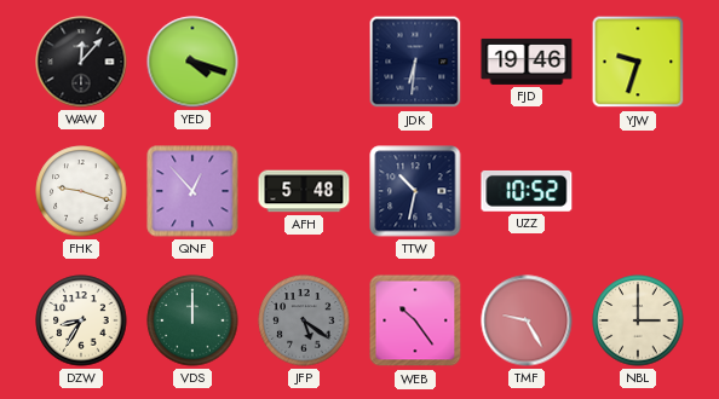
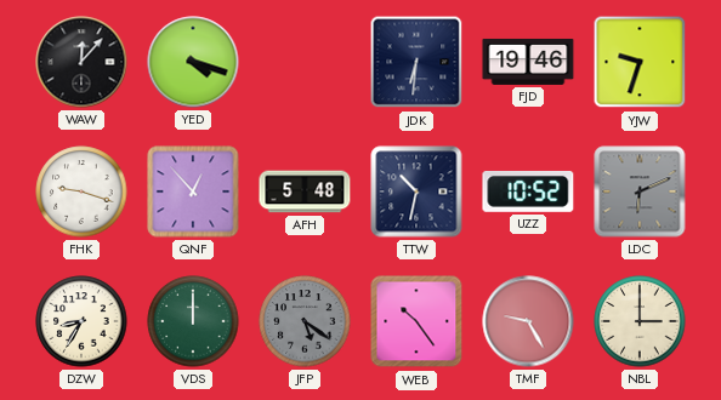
LDC: none -> 6:11
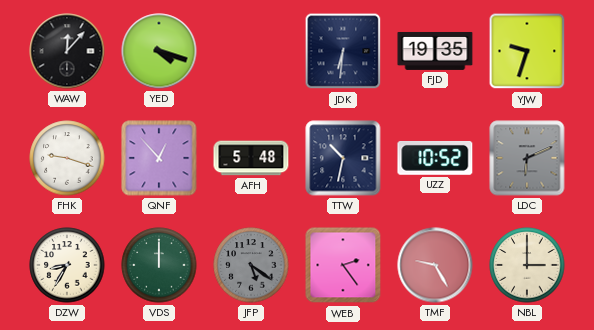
FJD: 19:46 -> 19:35
WEB: 10:24 -> 2:24
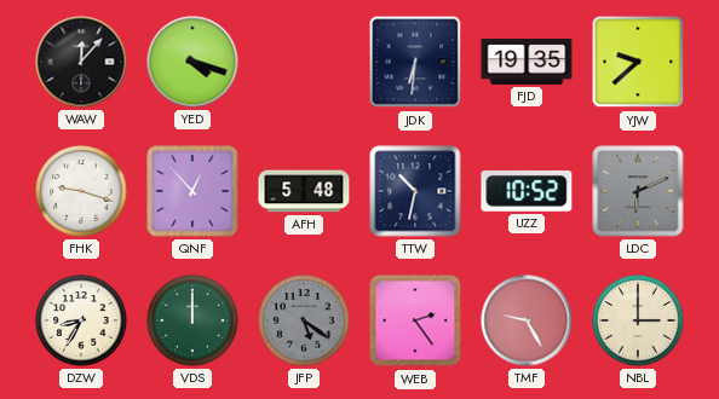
YJW: 9:33 -> 9:38
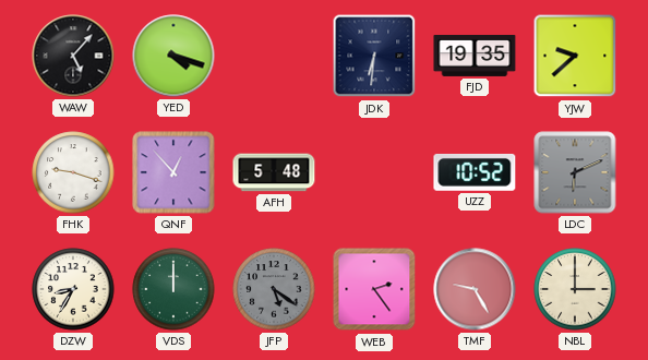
WAW: 12:07 -> 5:07
TTW: 10:32 -> none
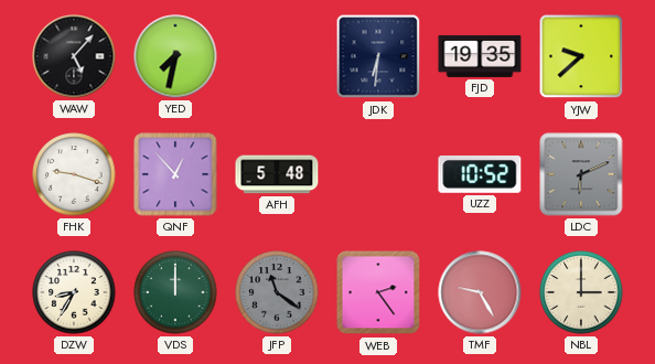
YED: 4:18 -> 7:32
JFP: 5:21 -> 11:21
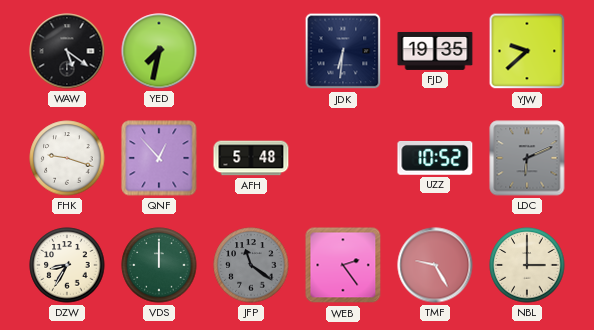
WAW: 5:07 -> 5:21
